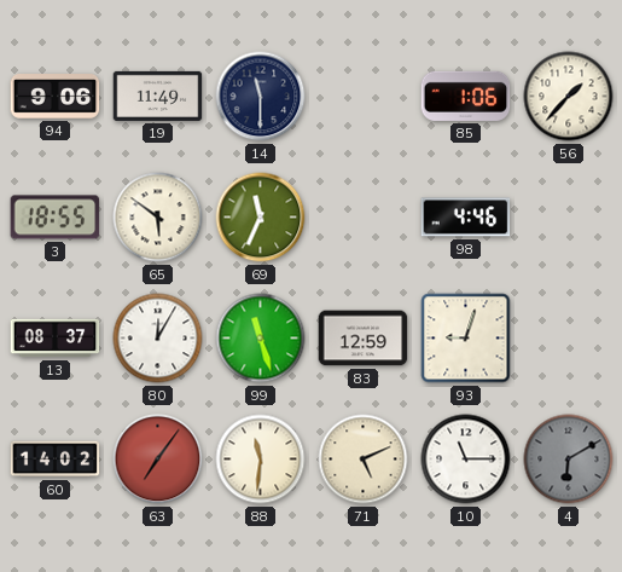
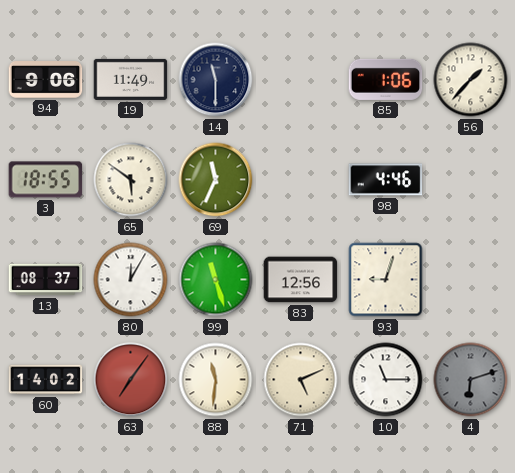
83: 12:59 -> 12:56
4: 6:10 -> 6:12
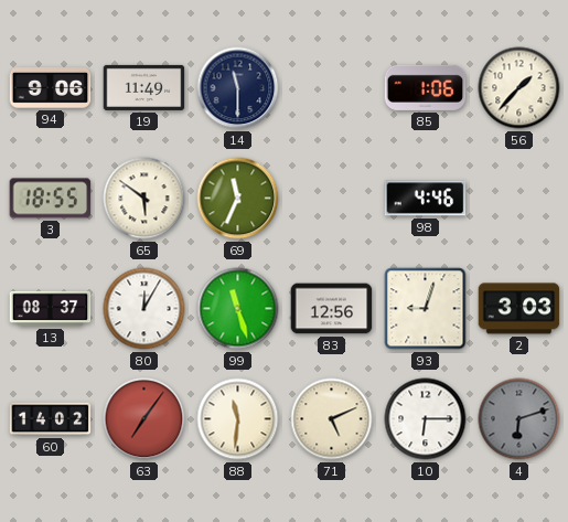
2: none -> 3:03
10: 11:15 -> 6:15
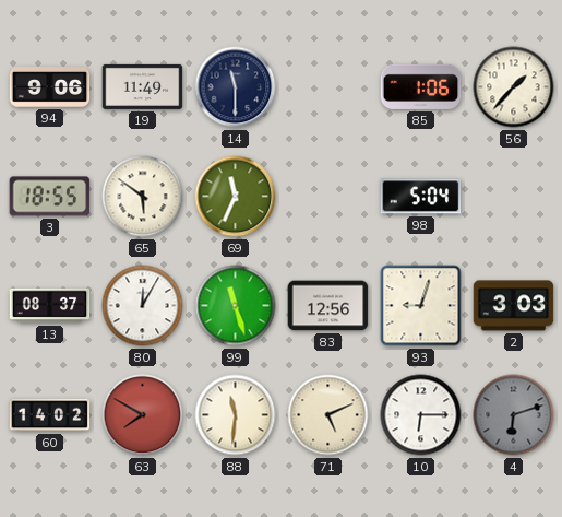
98: 4:46 -> 5:04
63: 7:06 -> 7:50
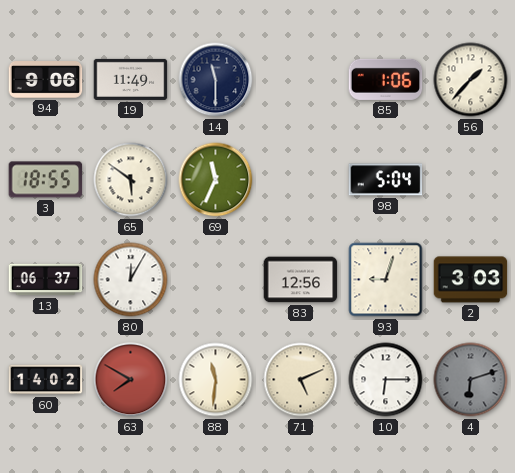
13: 08:37 -> 06:37
99: 11:27 -> none
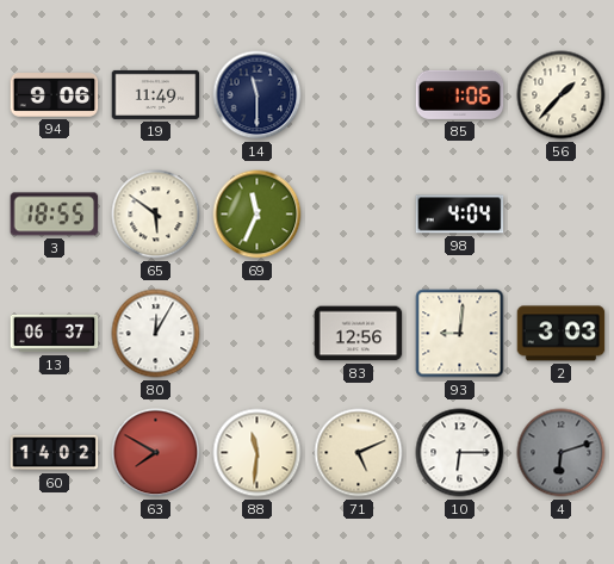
98: 5:04 -> 4:04
93: 9:03 -> 9:01
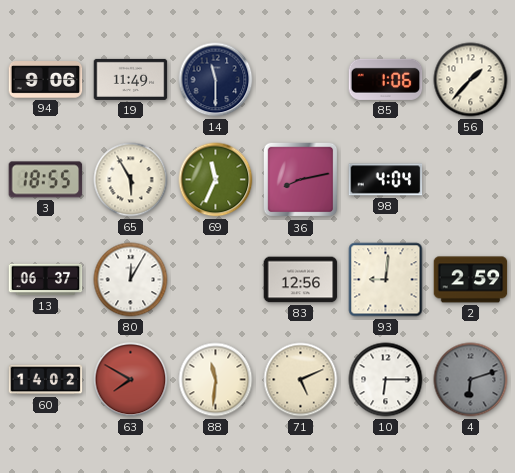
65: 5:51 -> 5:55
36: none -> 8:13
2: 3:03 -> 2:59
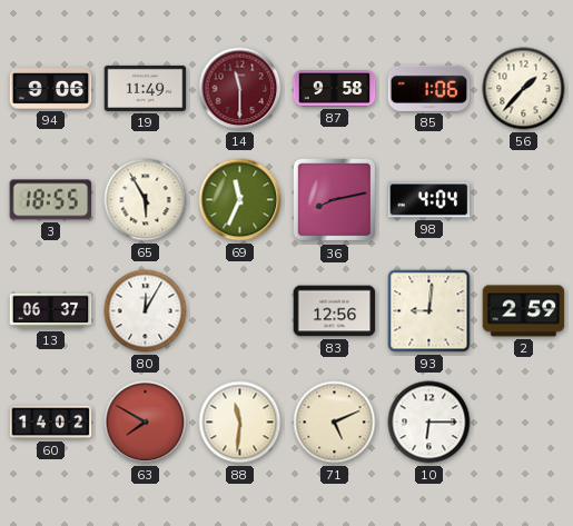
14 dial: navy -> burgundy
87: none -> 9:58
4: 6:12 -> none
